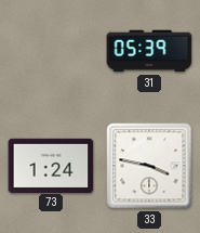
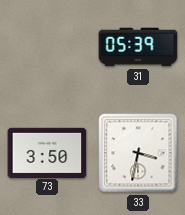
73: 1:24 -> 3:50
33: 3:47 -> 3:32
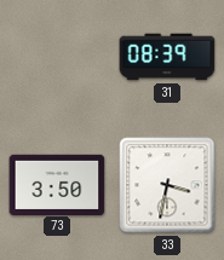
31: 05:39 -> 08:39
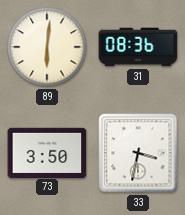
89: none -> 6:01
31: 08:39 -> 08:36
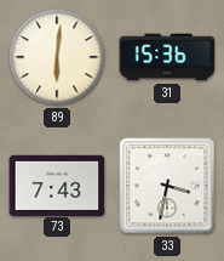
31: 08:36 -> 15:36
73: 3:50 -> 7:43
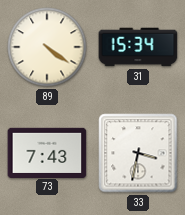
89: 6:01 -> 4:21
31: 15:36 -> 15:34
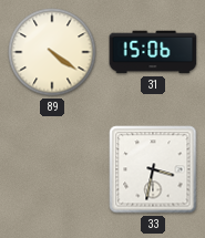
31: 15:34 -> 15:06
73: 7:43 -> none
